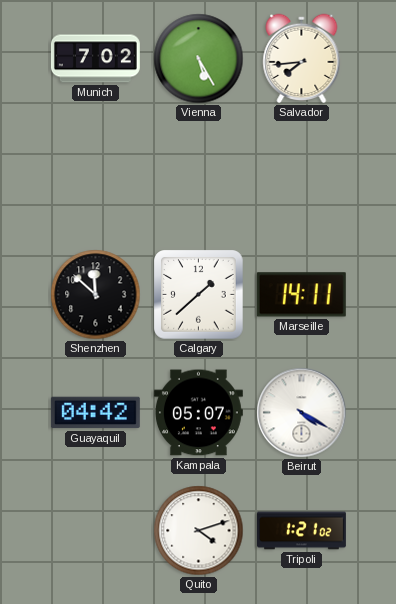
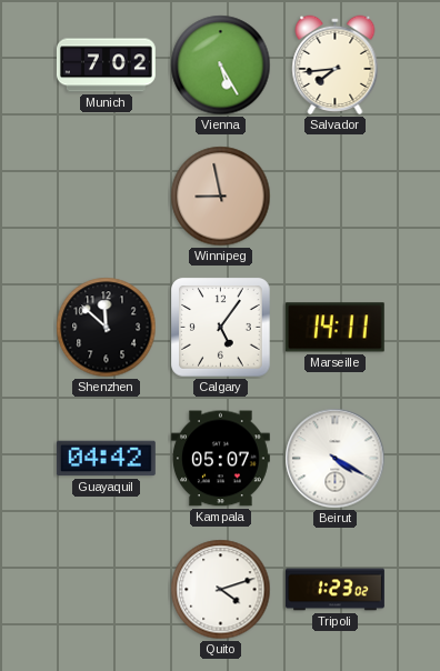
Winnipeg: none -> 8:58
Calgary: 1:38 -> 5:06
Tripoli: 1:21 -> 1:23
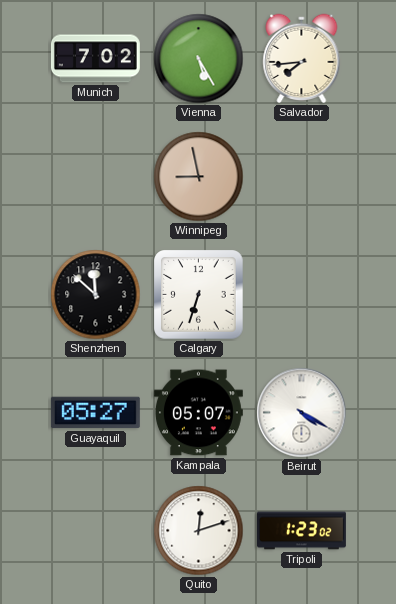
Calgary: 5:06 -> 6:33
Marseille: 14:11 -> none
Guayaquil: 04:42 -> 05:27
Quito: 4:12 -> 12:12
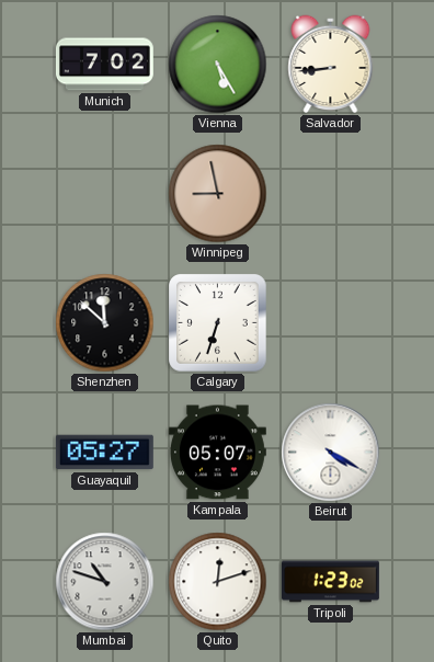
Salvador: 7:44 -> 8:44
Mumbai: none -> 10:48
